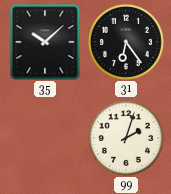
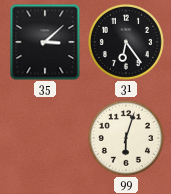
35: 10:08 -> 3:08
99: 2:03 -> 6:03
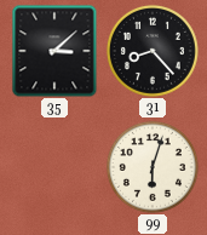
31: 6:24 -> 8:23
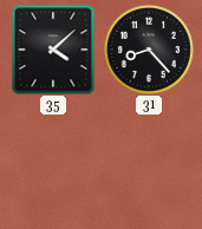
35: 3:08 -> 4:08
99: 6:03 -> none
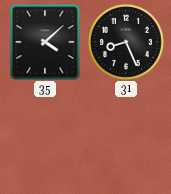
31: 8:23 -> 8:26
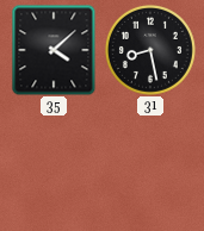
31: 8:26 -> 8:28
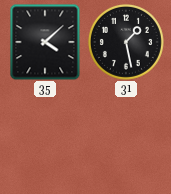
31: 8:28 -> 1:28
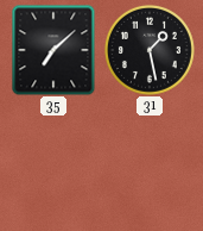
35: 4:08 -> 7:08
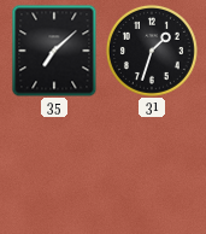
31: 1:28 -> 1:33
